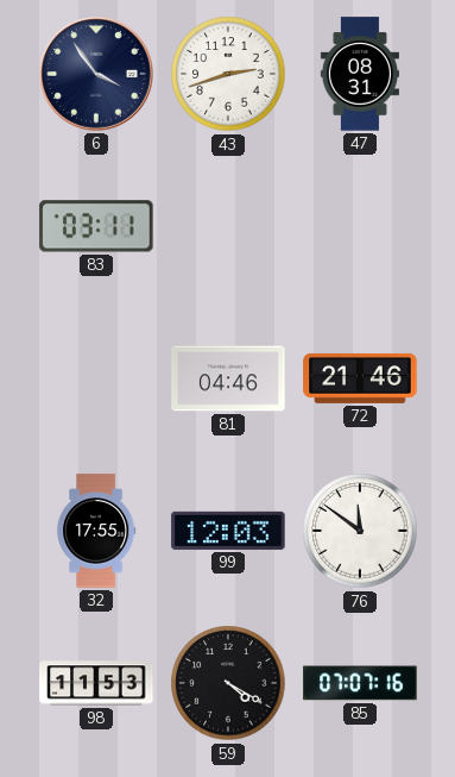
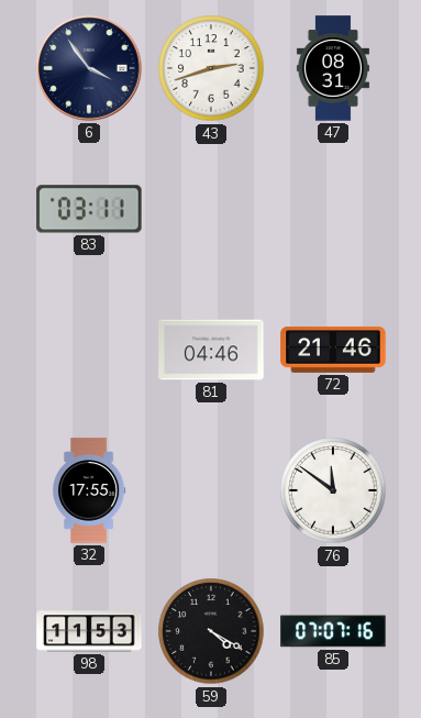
99: 12:03 -> none
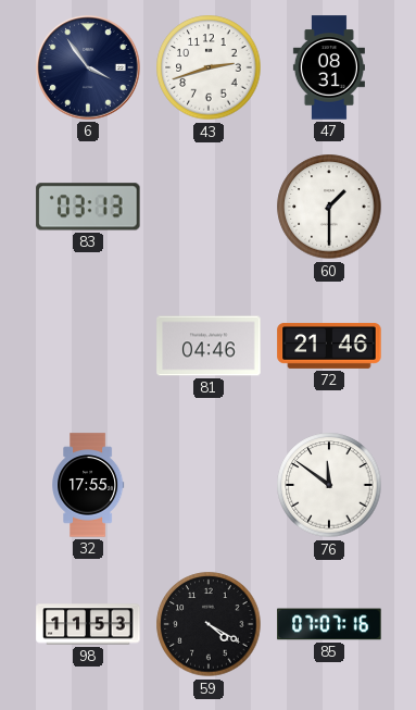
83: 03:11 -> 03:13
60: none -> 1:30
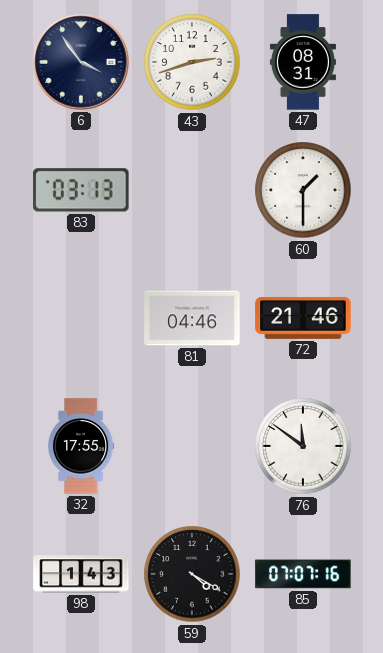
98: 11:53 -> 1:43
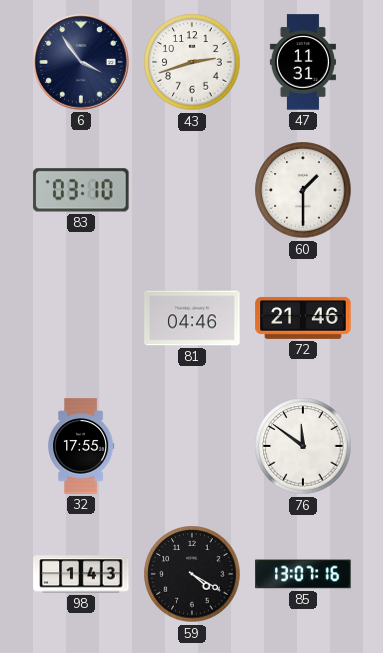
47: 08:31 -> 11:31
83: 03:13 -> 03:10
85: 07:07 -> 13:07
